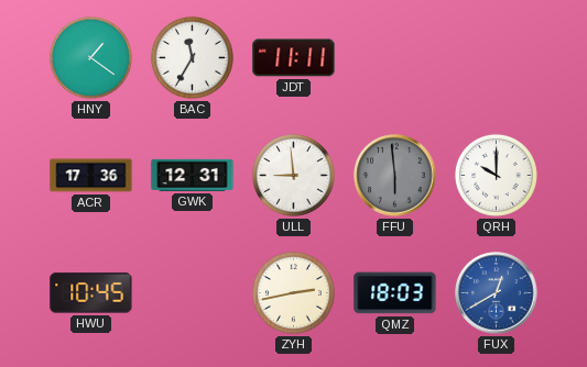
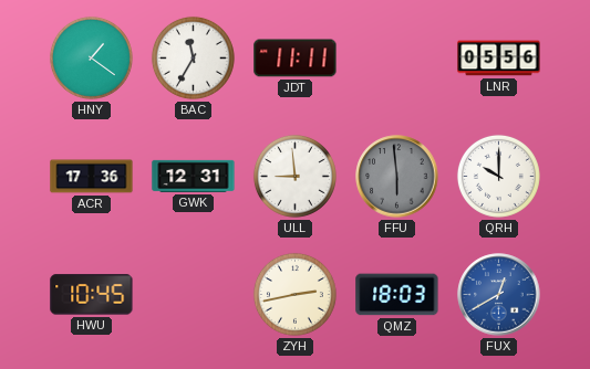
LNR: none -> 05:56
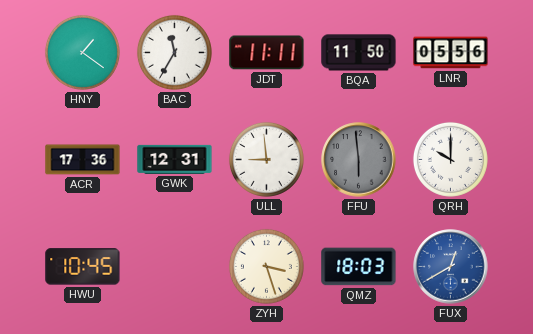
BQA: none -> 11:50
ZYH: 2:43 -> 3:27
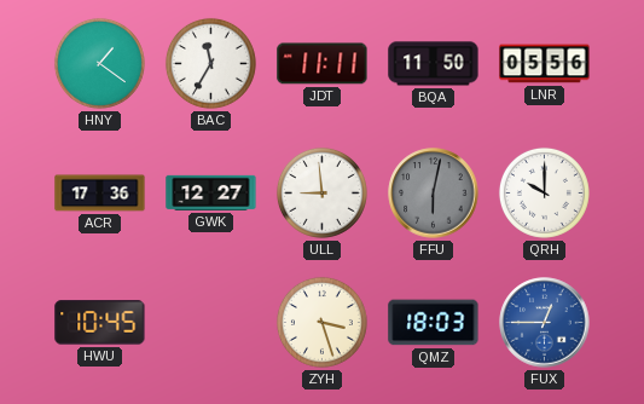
GWK: 12:31 -> 12:27
FFU: 5:59 -> 6:02
FUX: 12:40 -> 12:45
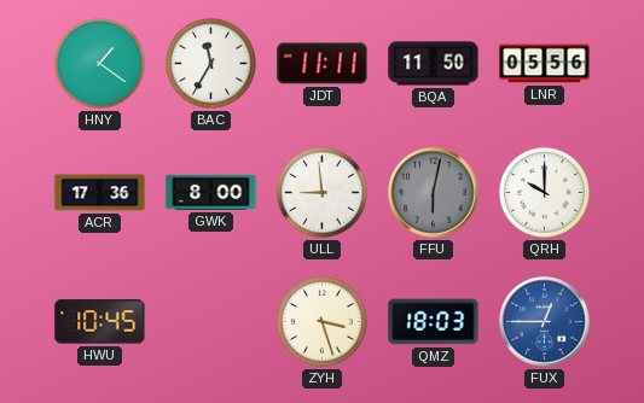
GWK: 12:27 -> 8:00
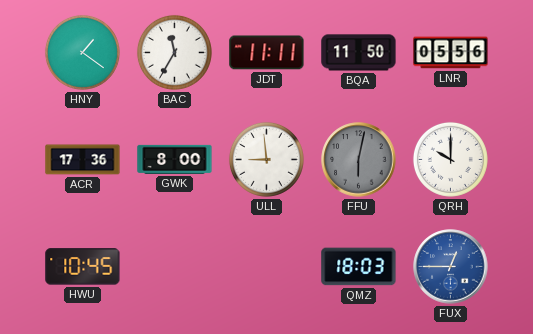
ZYH: 3:27 -> none
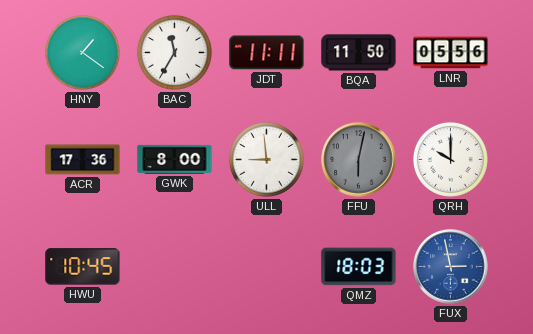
FUX: 12:45 -> 2:58
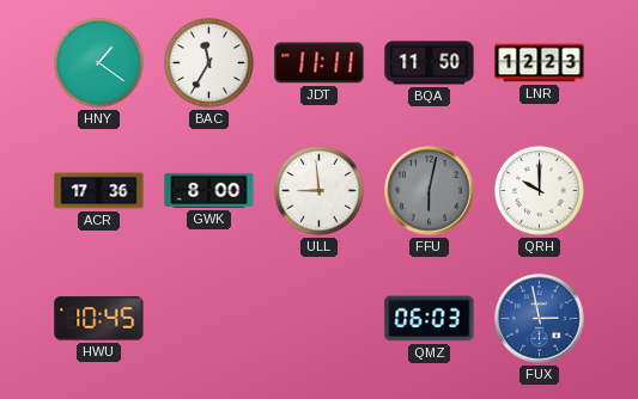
LNR: 05:56 -> 12:23
QMZ: 18:03 -> 06:03
